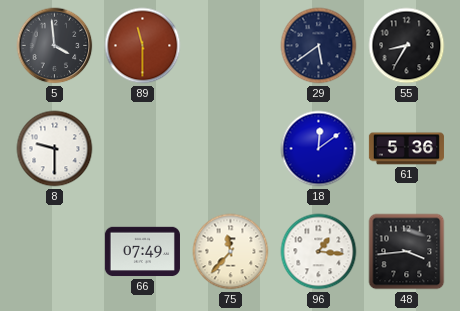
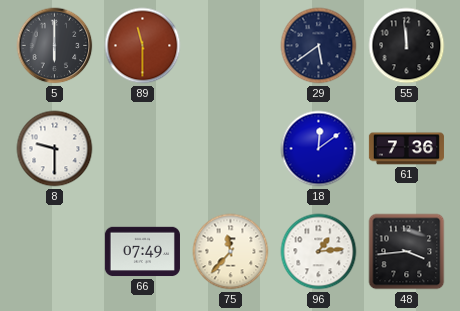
5: 3:59 -> 6:00
55: 8:35 -> 11:59
61: 5:36 -> 7:36
96: 1:16 -> 1:14
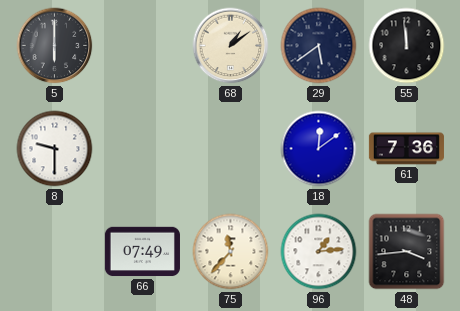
89: 11:30 -> none
68: none -> 1:09
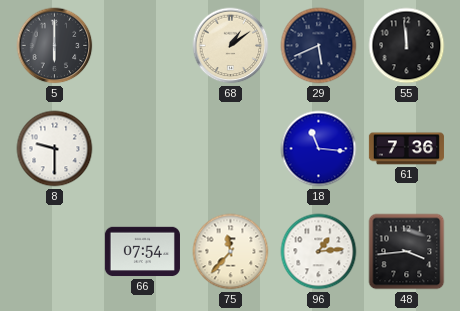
29: 5:39 -> 5:41
18: 12:09 -> 11:16
66: 07:49 -> 07:54
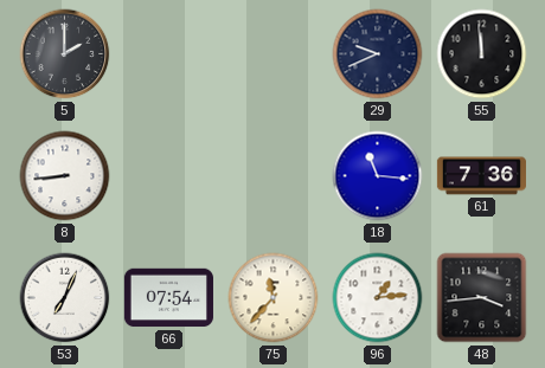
5: 6:00 -> 2:00
68: 1:09 -> none
29: 5:41 -> 9:41
8: 9:30 -> 8:44
53: none -> 7:04
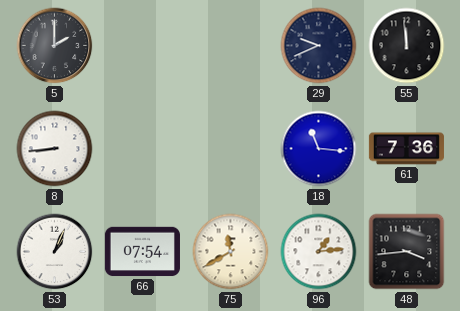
53: 7:04 -> 1:04
75: 11:37 -> 11:40
